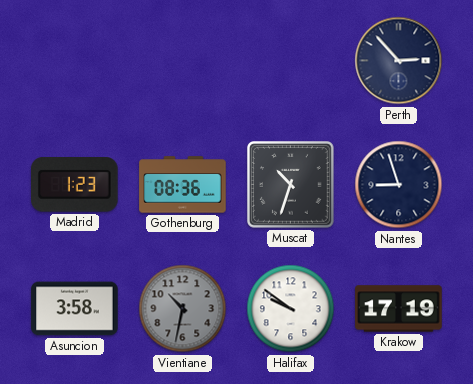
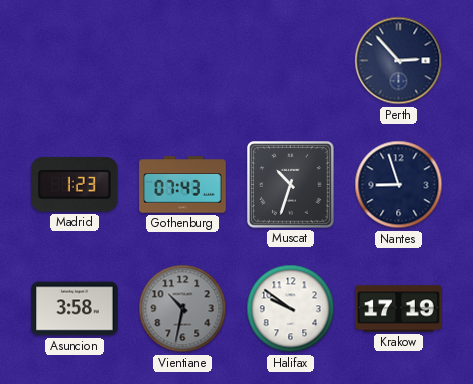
Gothenburg: 08:36 -> 07:43
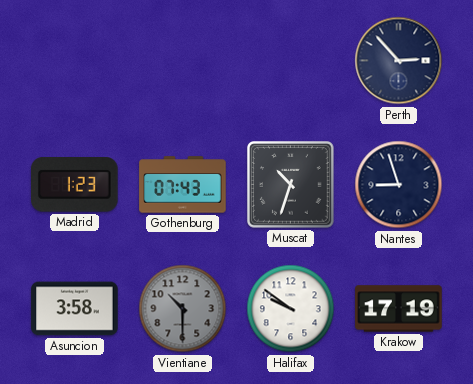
Vientiane: 10:32 -> 10:30
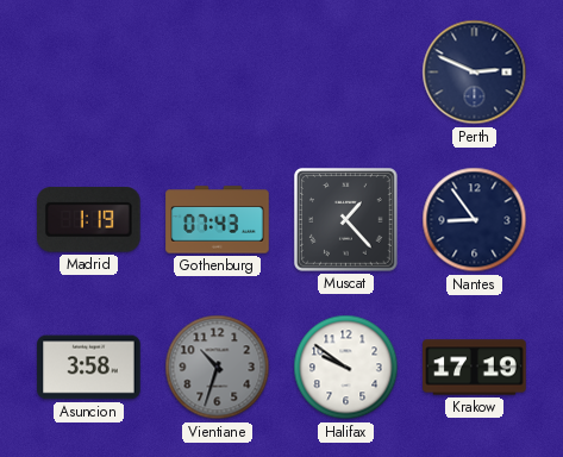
Perth: 2:53 -> 2:49
Madrid: 1:23 -> 1:19
Muscat: 10:33 -> 1:23
Nantes: 8:57 -> 8:54
Vientiane: 10:30 -> 10:33
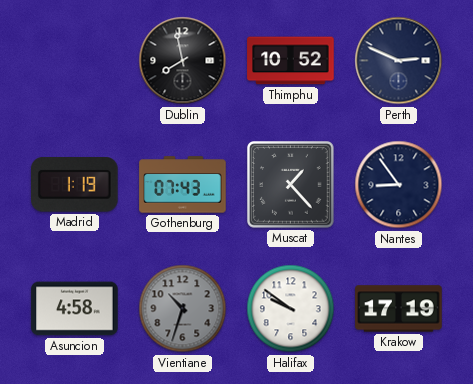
Dublin: none -> 7:58
Thimphu: none -> 10:52
Asuncion: 3:58 -> 4:58
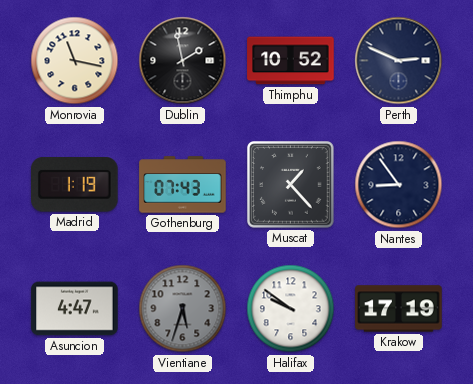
Monrovia: none -> 11:17
Dublin: 7:58 -> 1:58
Asuncion: 4:58 -> 4:47
Vientiane: 10:33 -> 5:33
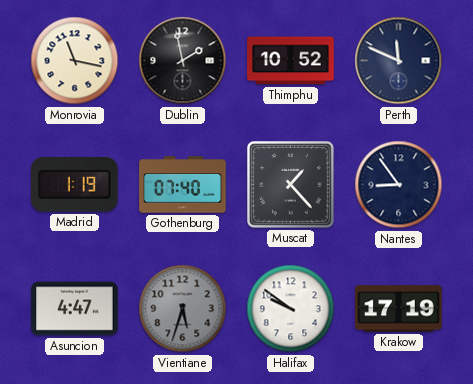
Perth: 2:49 -> 11:49
Gothenburg: 07:43 -> 07:40
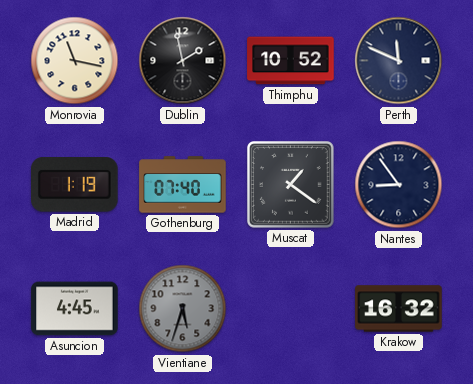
Muscat: 1:23 -> 1:21
Asuncion: 4:47 -> 4:45
Halifax: 9:51 -> none
Krakow: 17:19 -> 16:32
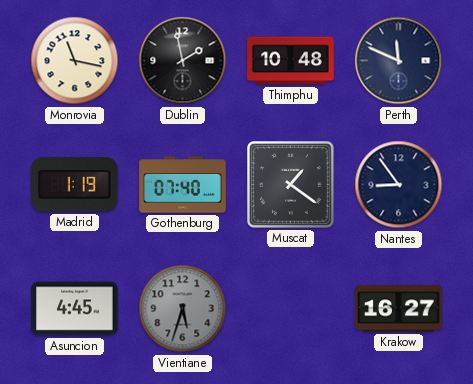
Thimphu: 10:52 -> 10:48
Krakow: 16:32 -> 16:27
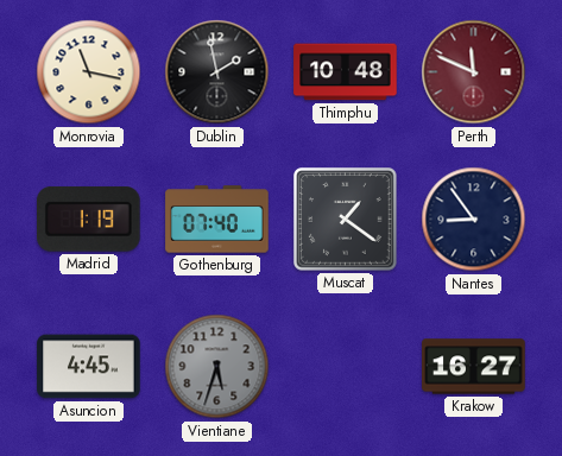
Perth dial: navy -> burgundy
